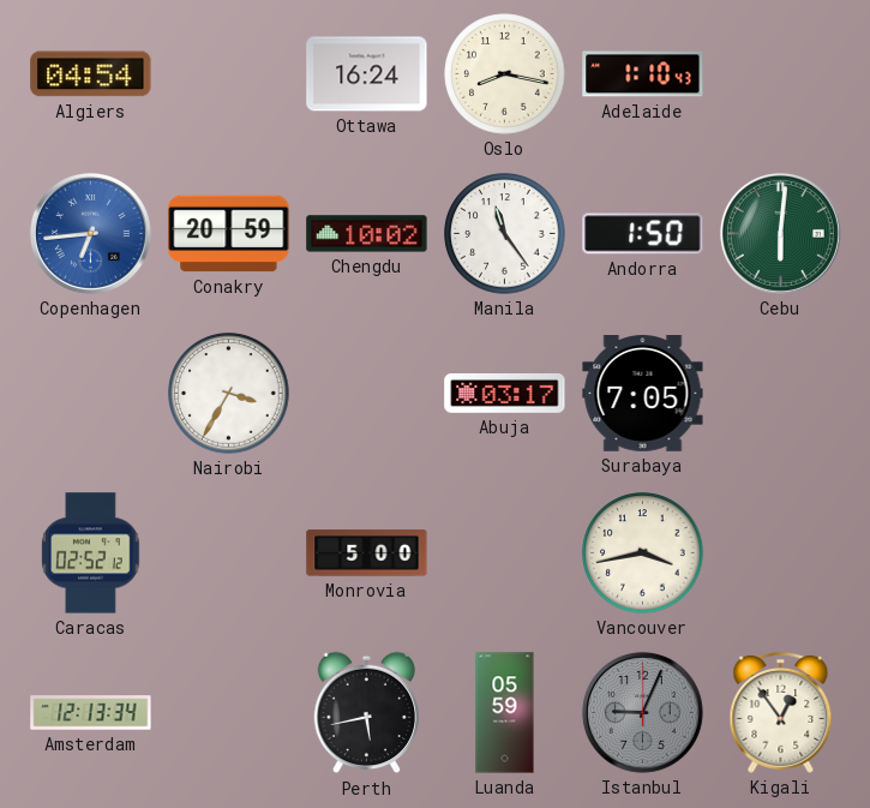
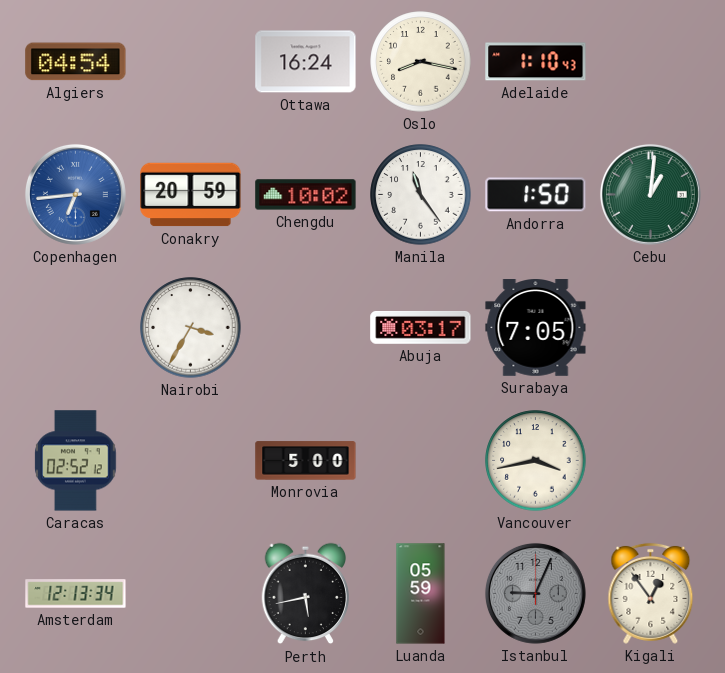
Cebu: 6:01 -> 1:01
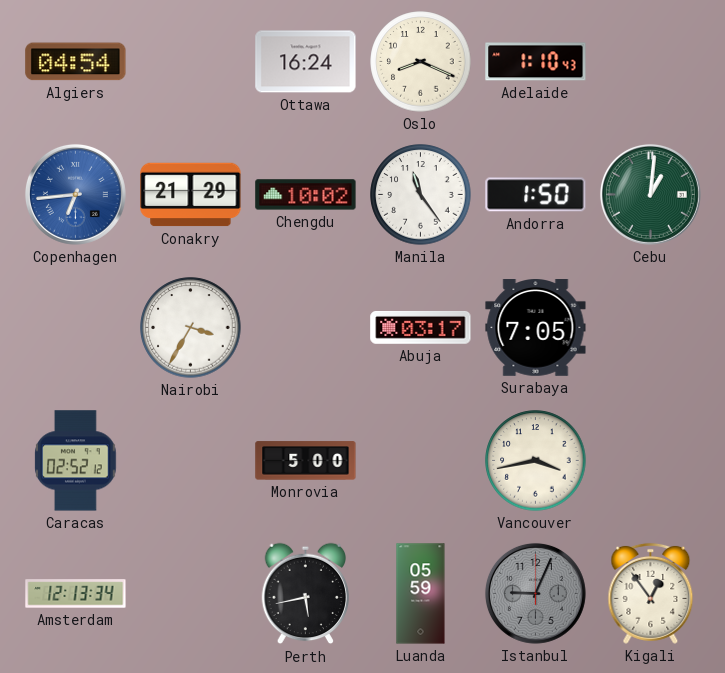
Oslo: 8:17 -> 8:19
Conakry: 20:59 -> 21:29
